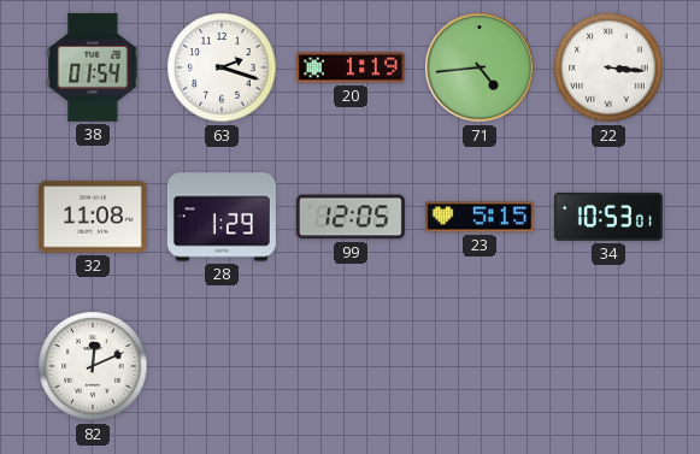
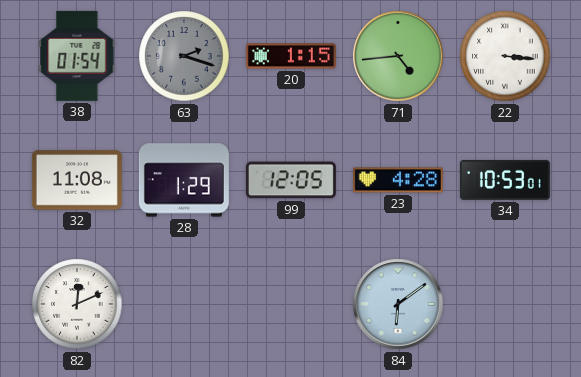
63 dial: white -> grey
20: 1:19 -> 1:15
23: 5:15 -> 4:28
84: none -> 6:09
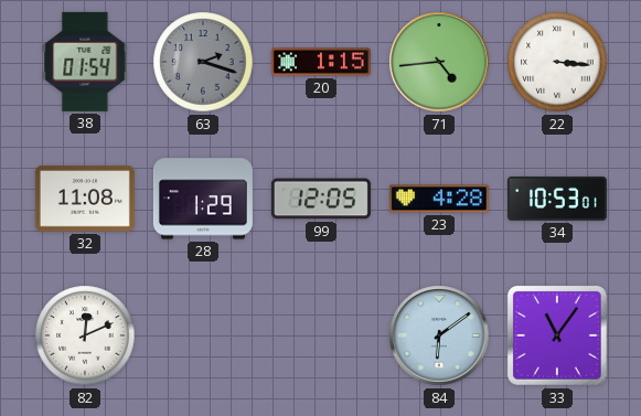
33: none -> 11:06
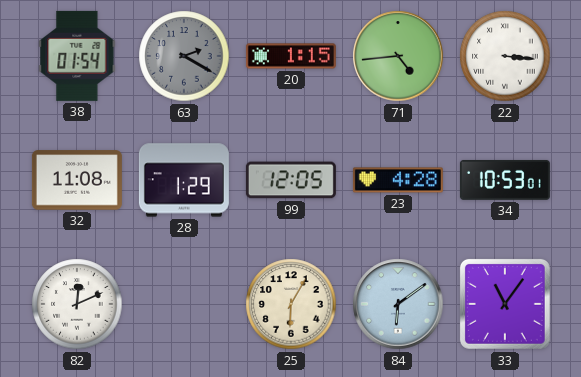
63: 2:18 -> 2:20
25: none -> 6:05
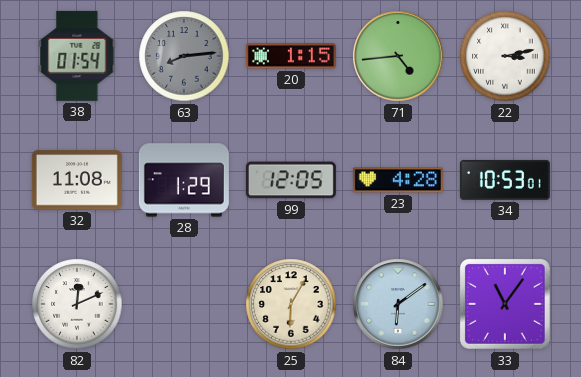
63: 2:20 -> 8:14
22: 3:16 -> 3:13
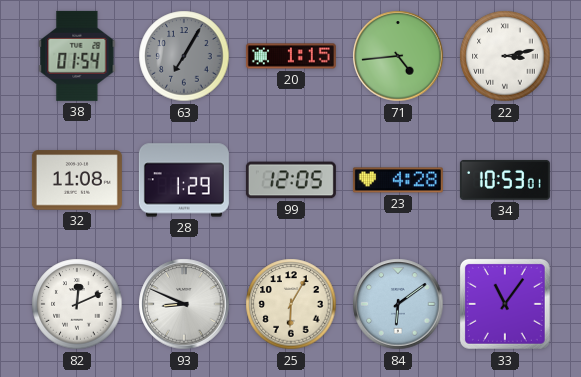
63: 8:14 -> 7:05
93: none -> 8:49
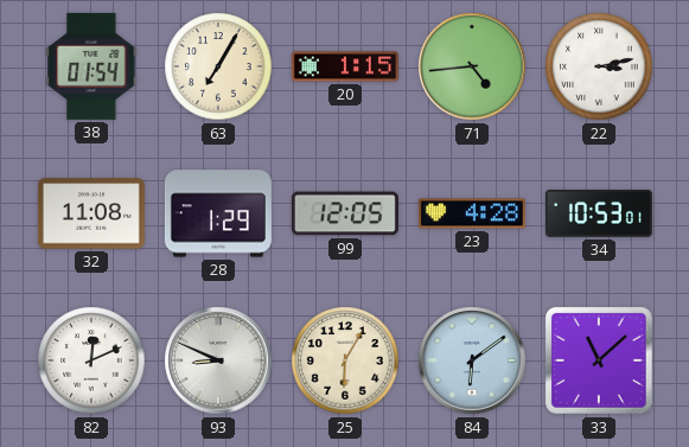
63 dial: grey -> cream
33: 11:06 -> 11:08
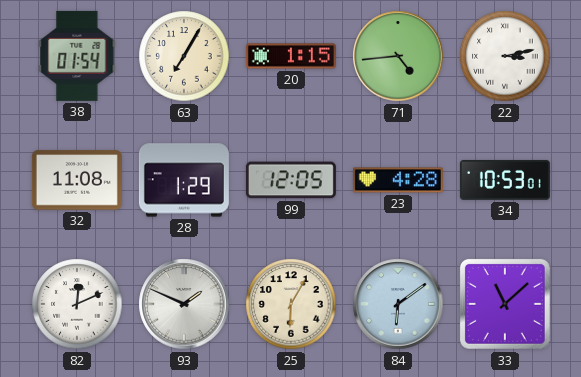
93: 8:49 -> 1:49
